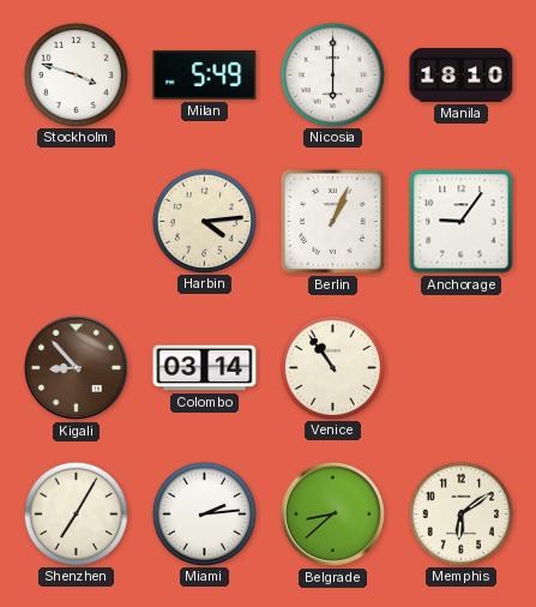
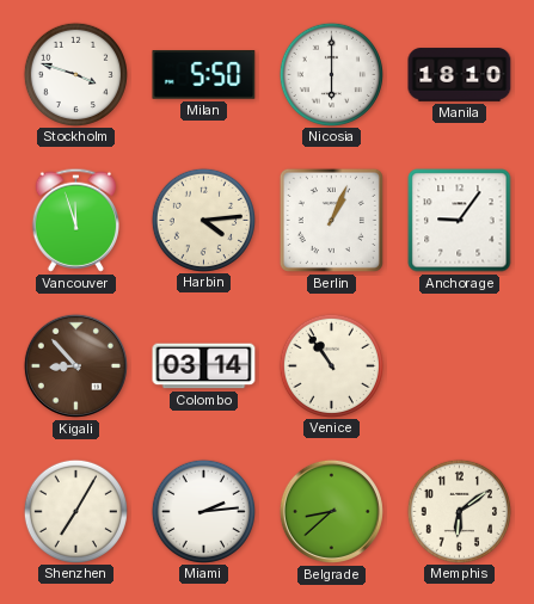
Milan: 5:49 -> 5:50
Vancouver: none -> 11:57
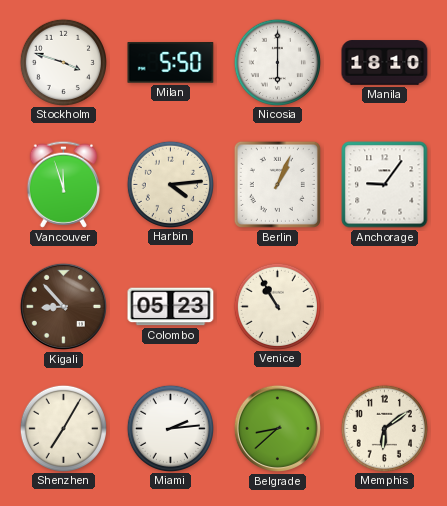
Colombo: 03:14 -> 05:23
Venice: 10:54 -> 10:55
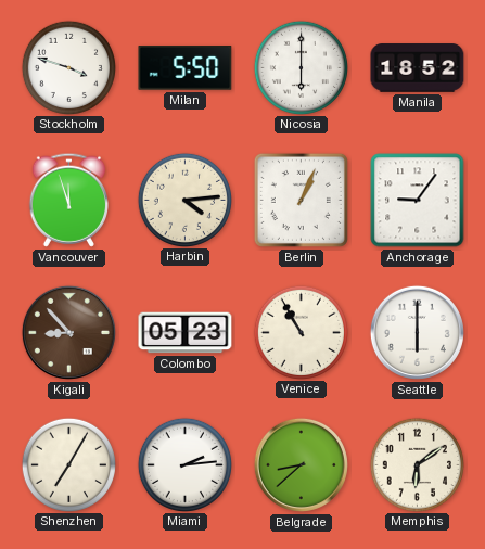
Manila: 18:10 -> 18:52
Seattle: none -> 6:00
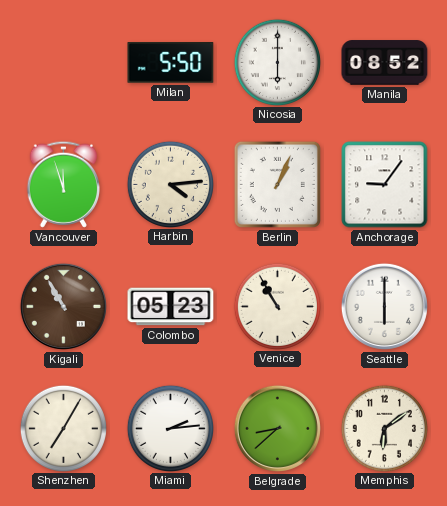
Stockholm: 3:48 -> none
Manila: 18:52 -> 08:52
Kigali: 8:53 -> 10:55
